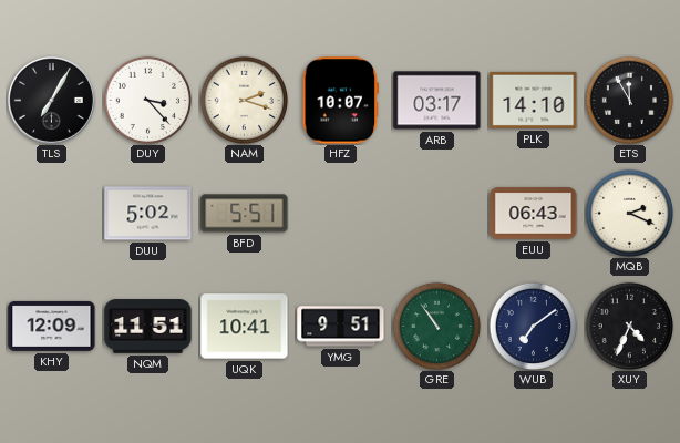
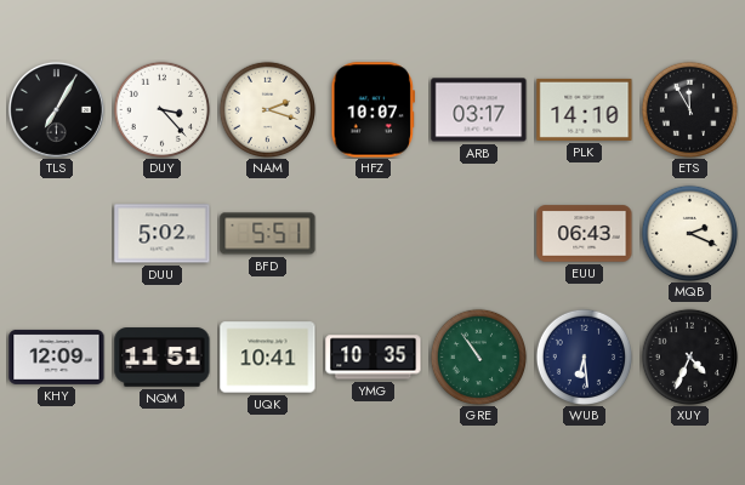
YMG: 9:51 -> 10:35
WUB: 7:09 -> 6:29
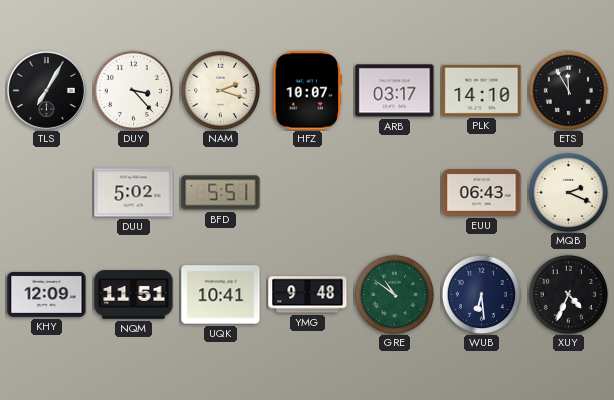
YMG: 10:35 -> 9:48
GRE: 10:54 -> 10:51
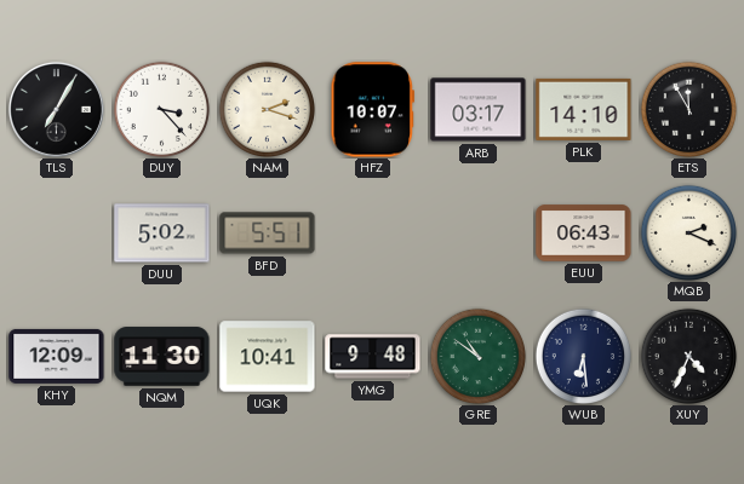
NQM: 11:51 -> 11:30
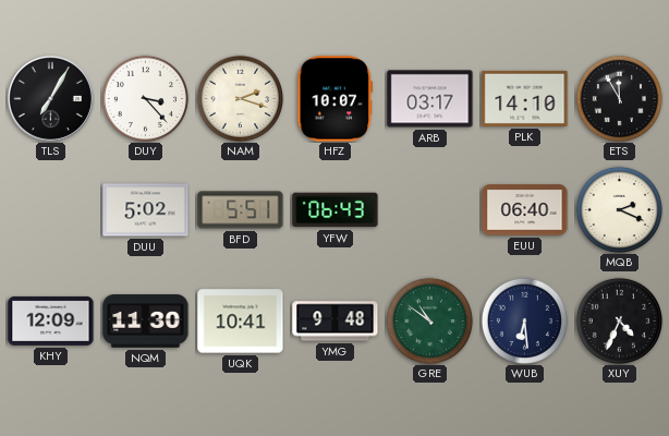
YFW: none -> 06:43
EUU: 06:43 -> 06:40
